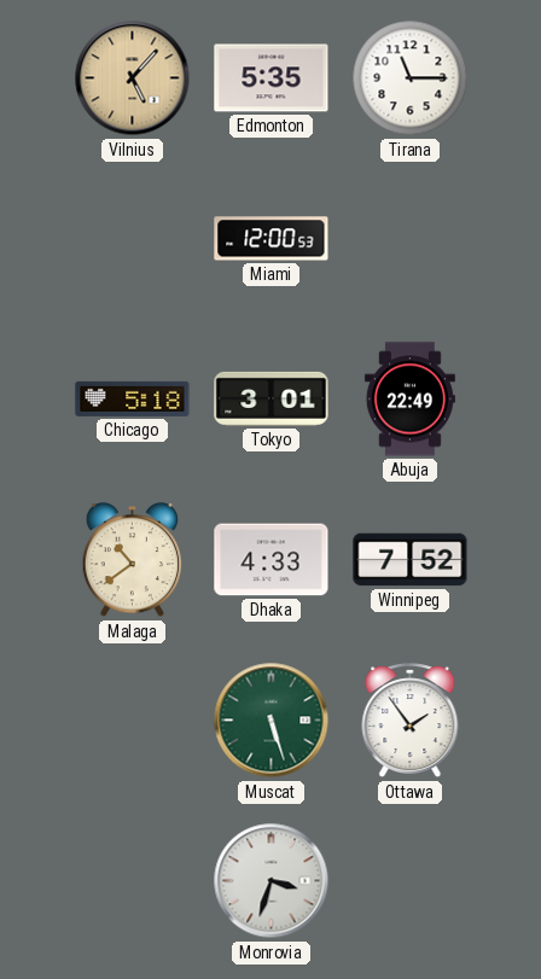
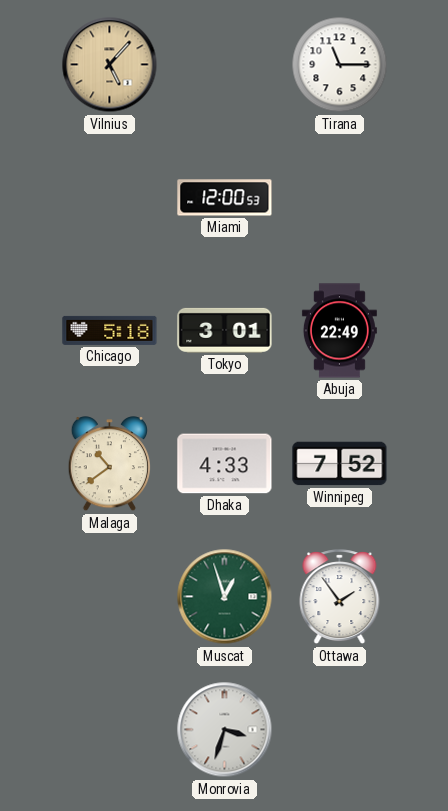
Edmonton: 5:35 -> none
Muscat: 5:27 -> 12:57
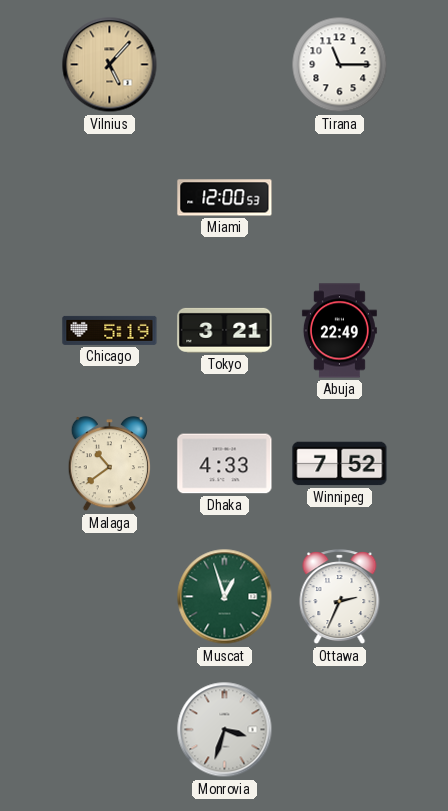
Chicago: 5:18 -> 5:19
Tokyo: 3:01 -> 3:21
Ottawa: 1:54 -> 2:34
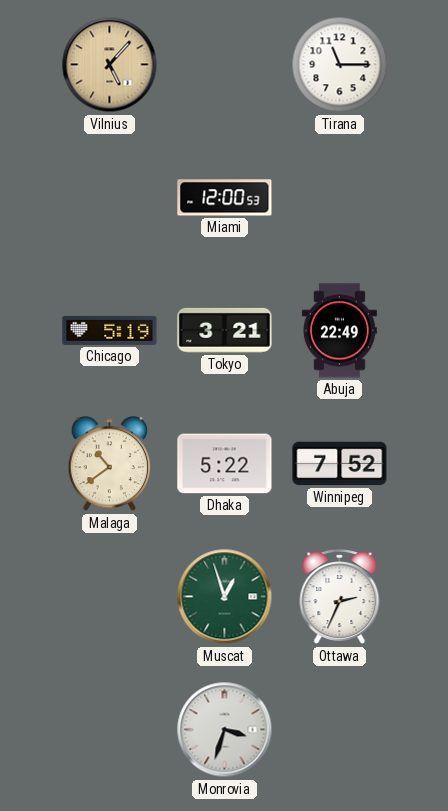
Dhaka: 4:33 -> 5:22
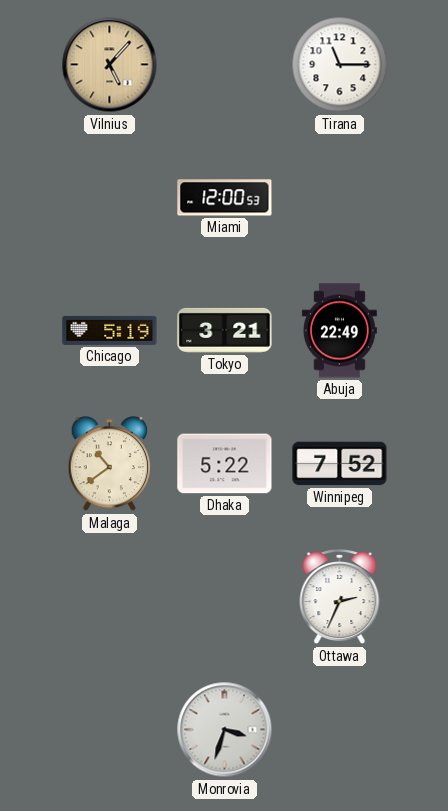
Muscat: 12:57 -> none
